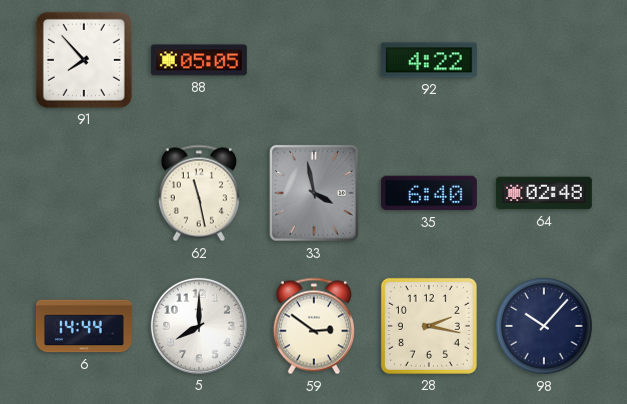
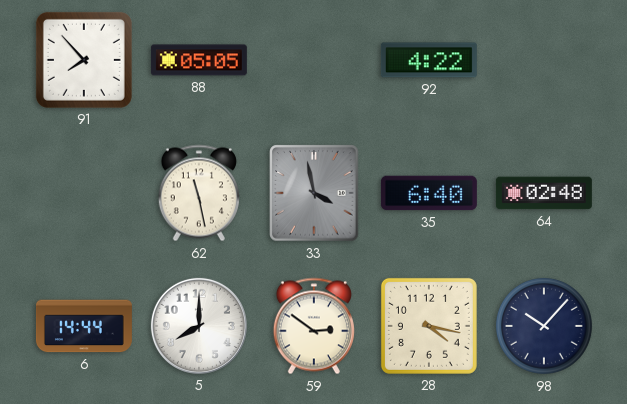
28: 2:17 -> 4:17
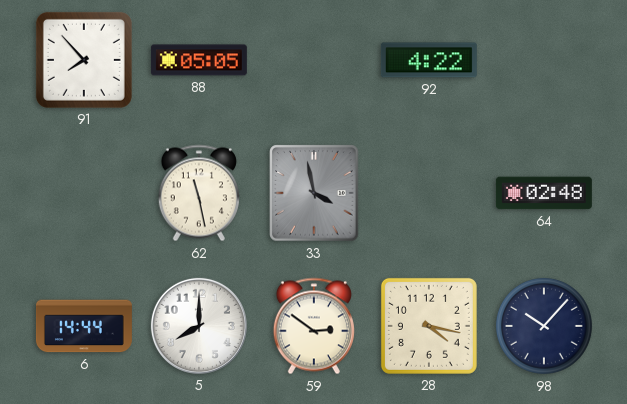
35: 6:40 -> none
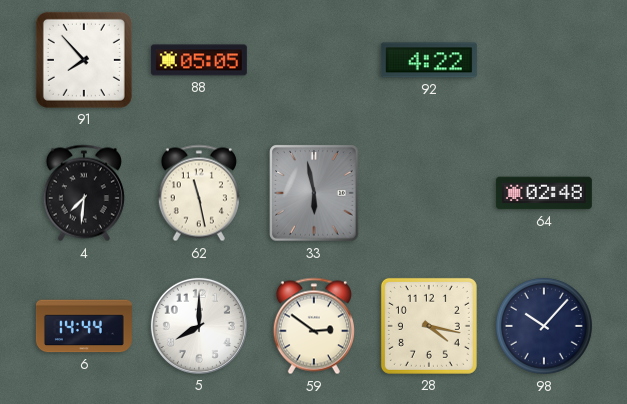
4: none -> 7:31
33: 3:58 -> 5:58
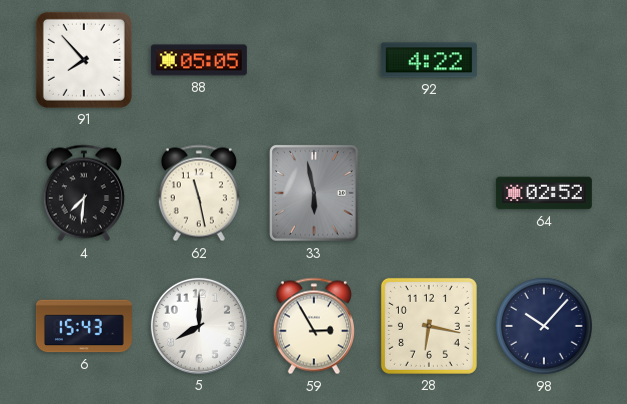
64: 02:48 -> 02:52
6: 14:44 -> 15:43
59: 2:51 -> 2:55
28: 4:17 -> 6:17
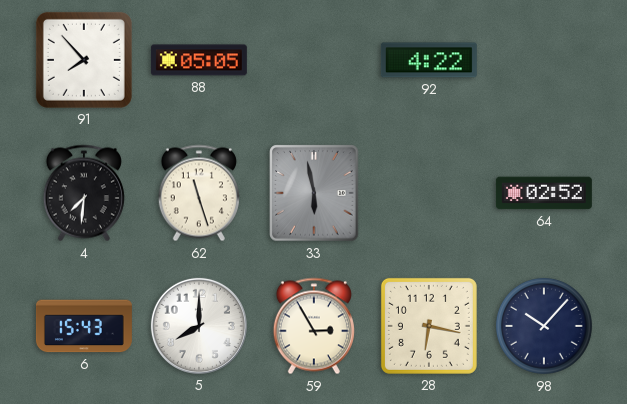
62: 11:28 -> 11:27
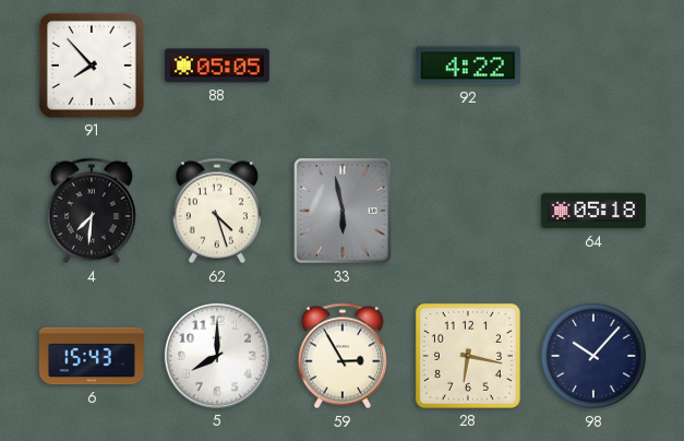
62: 11:27 -> 4:27
64: 02:52 -> 05:18
